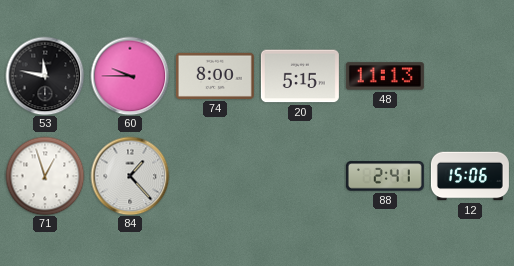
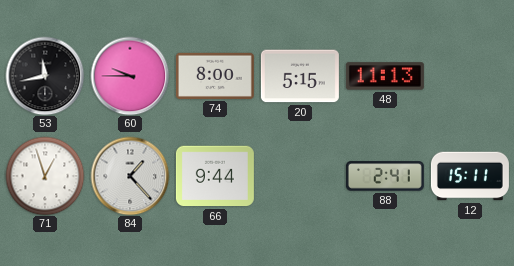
53: 11:47 -> 11:43
66: none -> 9:44
12: 15:06 -> 15:11
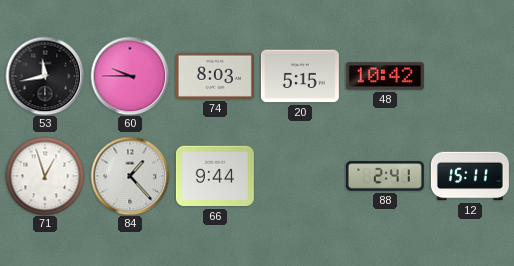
74: 8:00 -> 8:03
48: 11:13 -> 10:42
